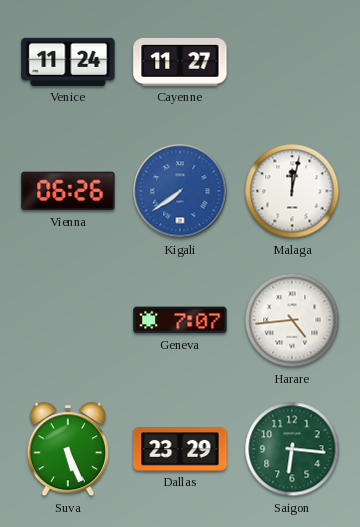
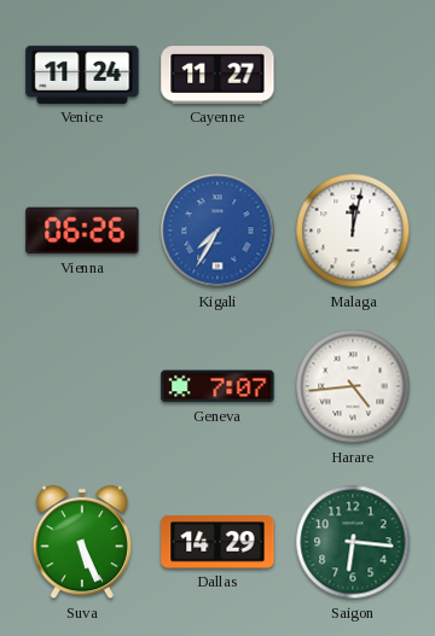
Kigali: 7:39 -> 7:35
Dallas: 23:29 -> 14:29
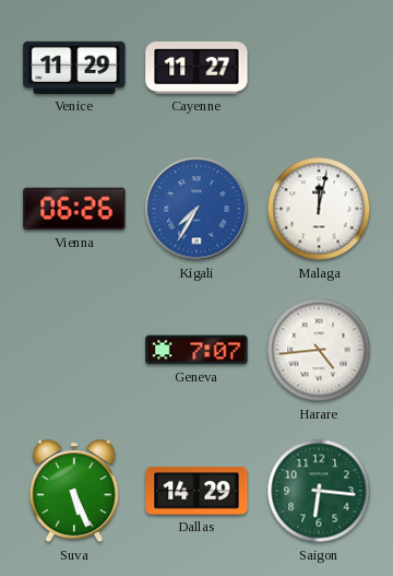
Venice: 11:24 -> 11:29
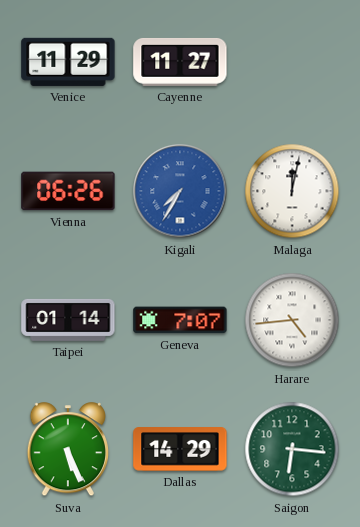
Taipei: none -> 01:14
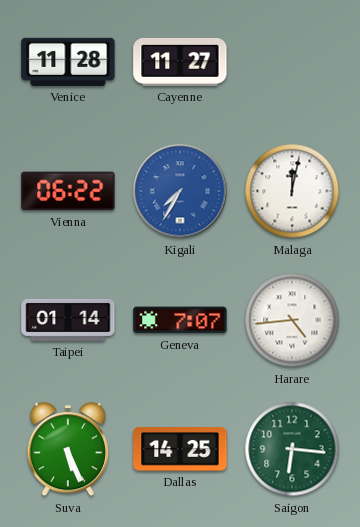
Venice: 11:29 -> 11:28
Vienna: 06:26 -> 06:22
Dallas: 14:29 -> 14:25
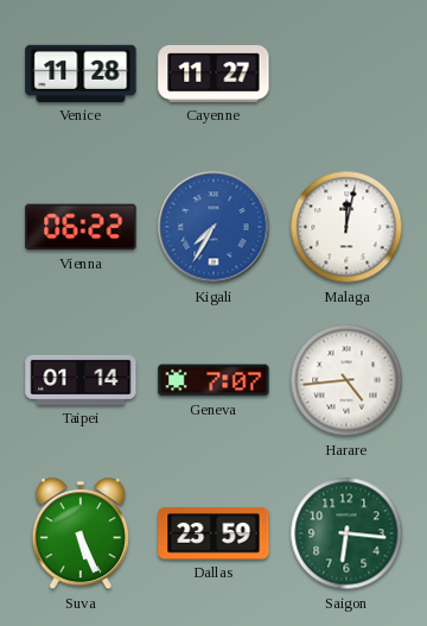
Dallas: 14:25 -> 23:59
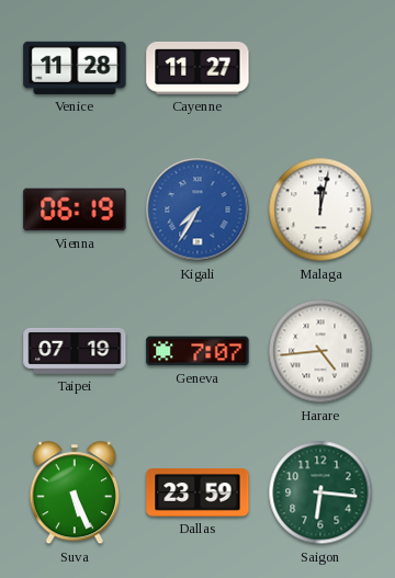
Vienna: 06:22 -> 06:19
Taipei: 01:14 -> 07:19
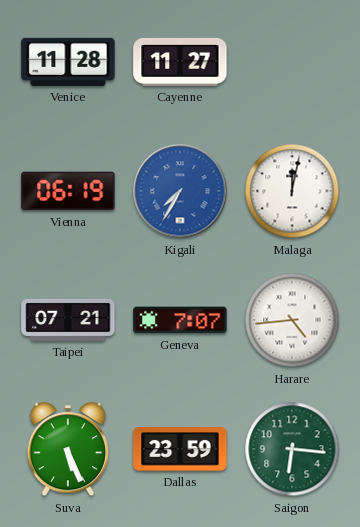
Taipei: 07:19 -> 07:21
